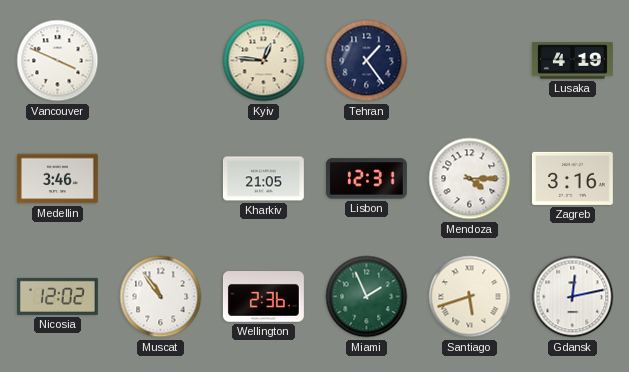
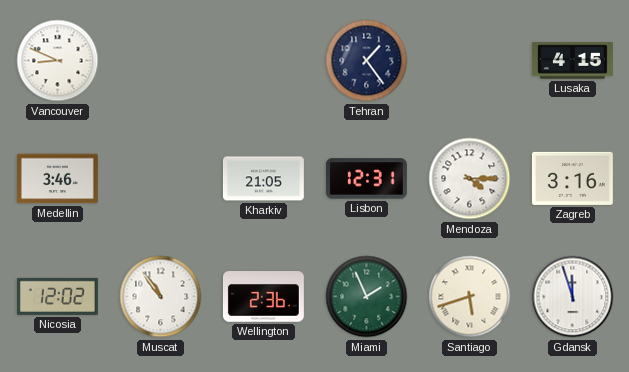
Vancouver: 3:49 -> 8:49
Kyiv: 12:46 -> none
Lusaka: 4:19 -> 4:15
Gdansk: 12:13 -> 11:57
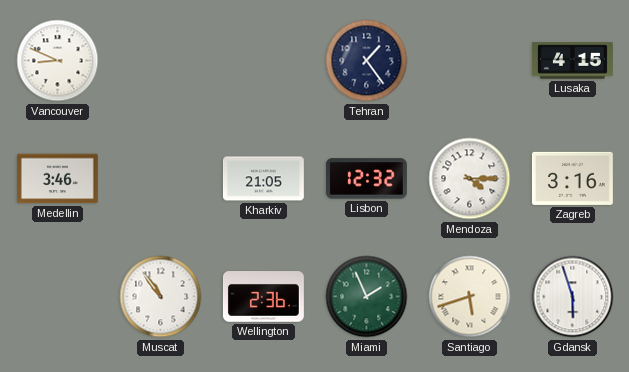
Lisbon: 12:31 -> 12:32
Nicosia: 12:02 -> none
Gdansk: 11:57 -> 5:57
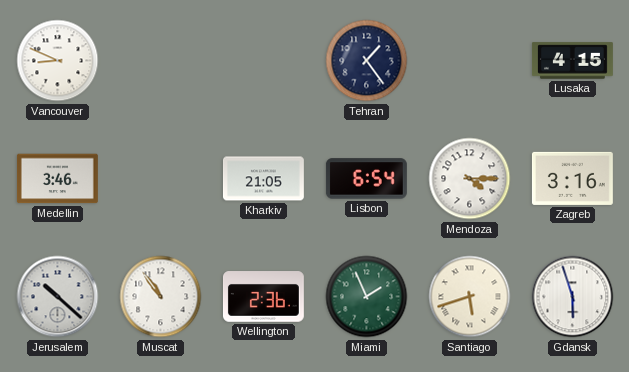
Lisbon: 12:32 -> 6:54
Jerusalem: none -> 10:22
